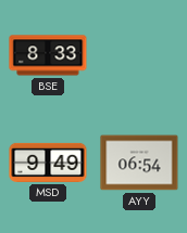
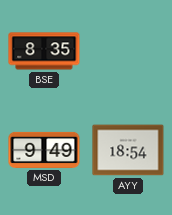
BSE: 8:33 -> 8:35
AYY: 06:54 -> 18:54
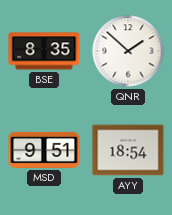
QNR: none -> 1:52
MSD: 9:49 -> 9:51
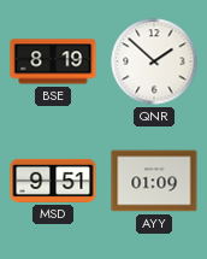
BSE: 8:35 -> 8:19
AYY: 18:54 -> 01:09
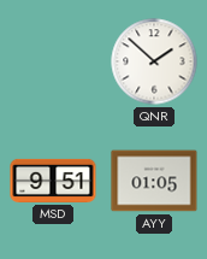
BSE: 8:19 -> none
AYY: 01:09 -> 01:05
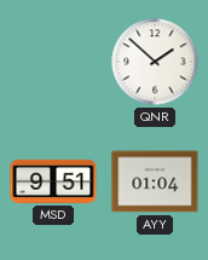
AYY: 01:05 -> 01:04
